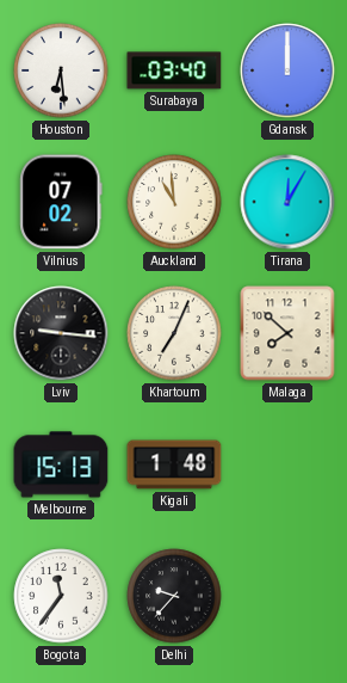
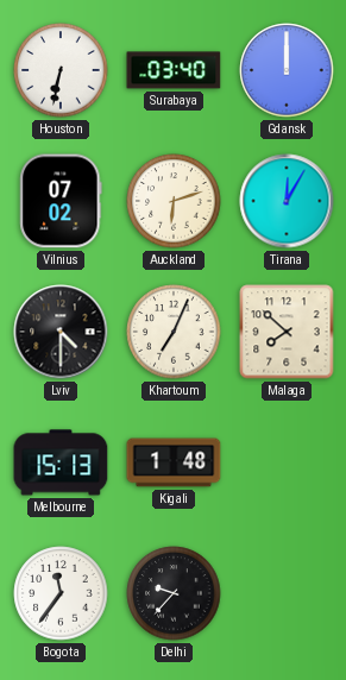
Houston: 6:29 -> 6:32
Auckland: 10:59 -> 6:12
Lviv: 9:16 -> 4:30
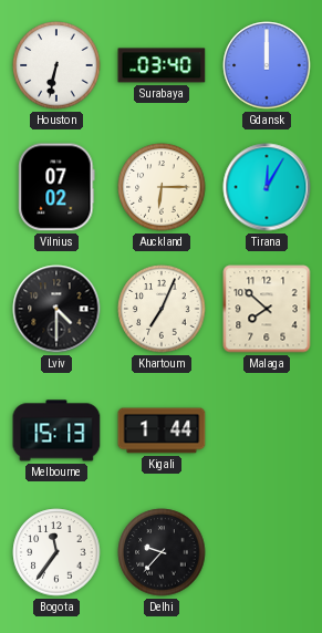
Auckland: 6:12 -> 6:15
Kigali: 1:48 -> 1:44
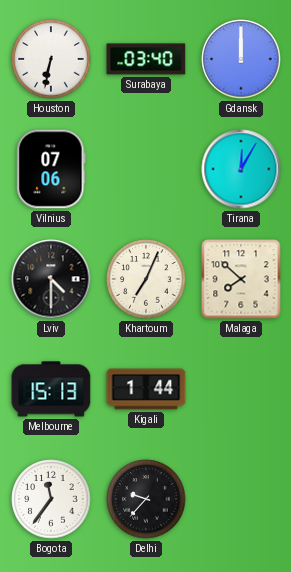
Vilnius: 07:02 -> 07:06
Auckland: 6:15 -> none
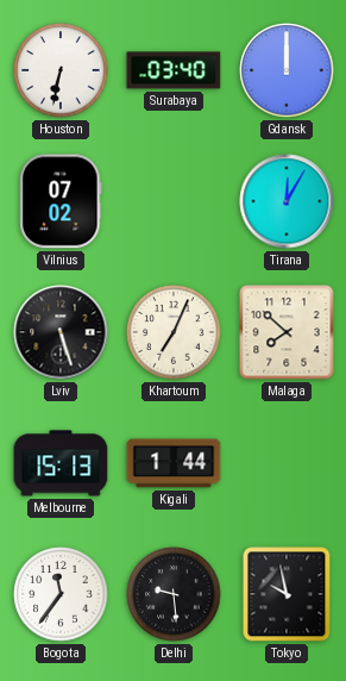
Vilnius: 07:06 -> 07:02
Lviv: 4:30 -> 5:27
Delhi: 9:37 -> 9:29
Tokyo: none -> 9:58
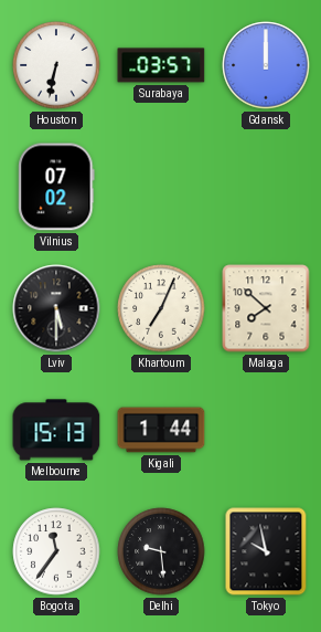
Surabaya: 03:40 -> 03:57
Tirana: 12:05 -> none
Lviv: 5:27 -> 5:30
